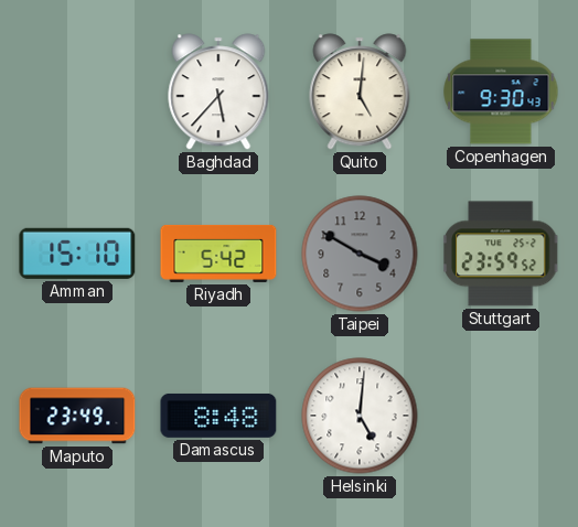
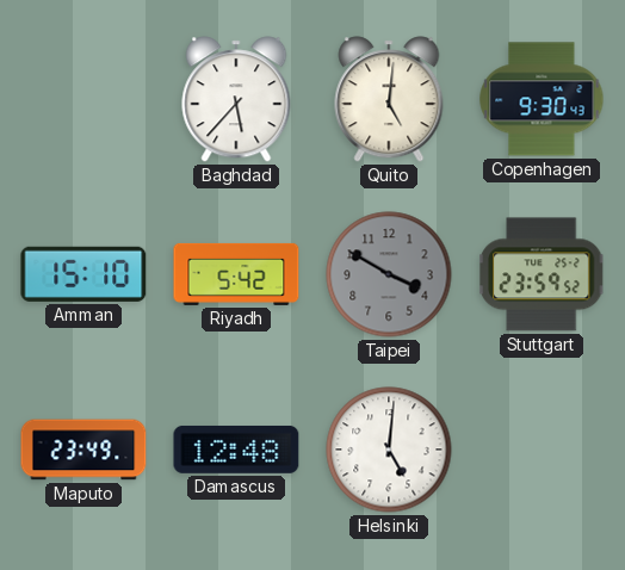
Damascus: 8:48 -> 12:48
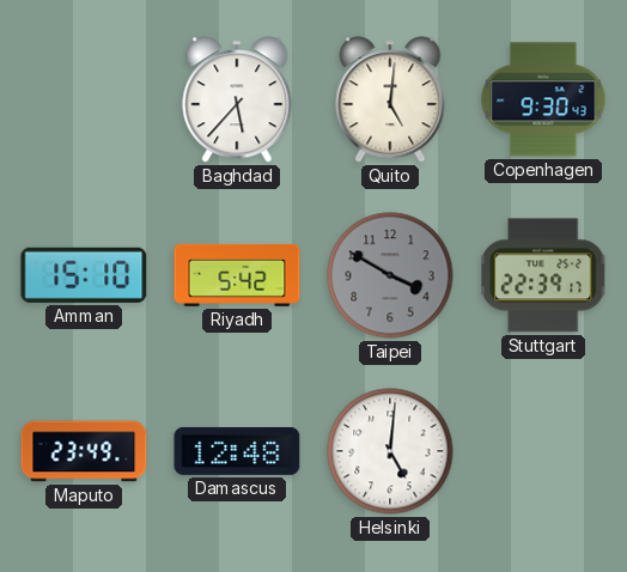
Stuttgart: 23:59 -> 22:39
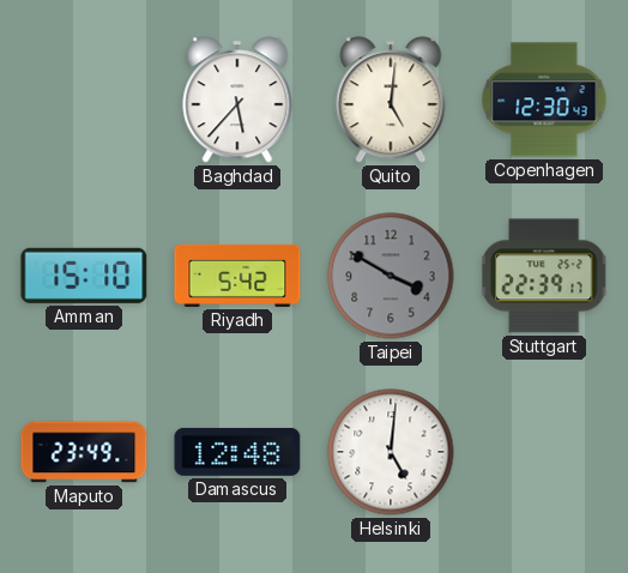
Copenhagen: 9:30 -> 12:30
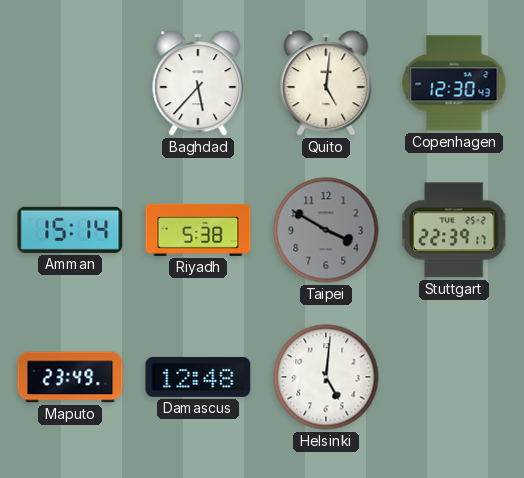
Amman: 15:10 -> 15:14
Riyadh: 5:42 -> 5:38
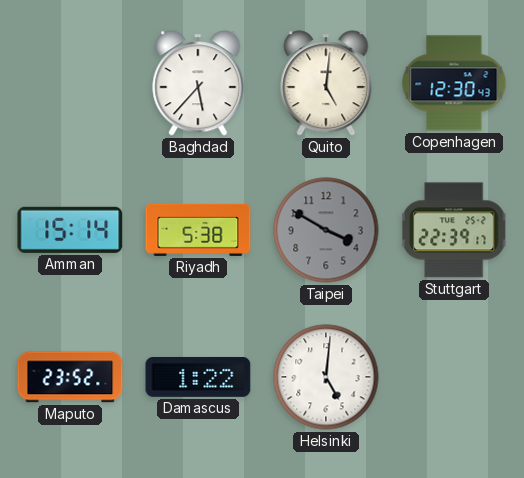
Maputo: 23:49 -> 23:52
Damascus: 12:48 -> 1:22
